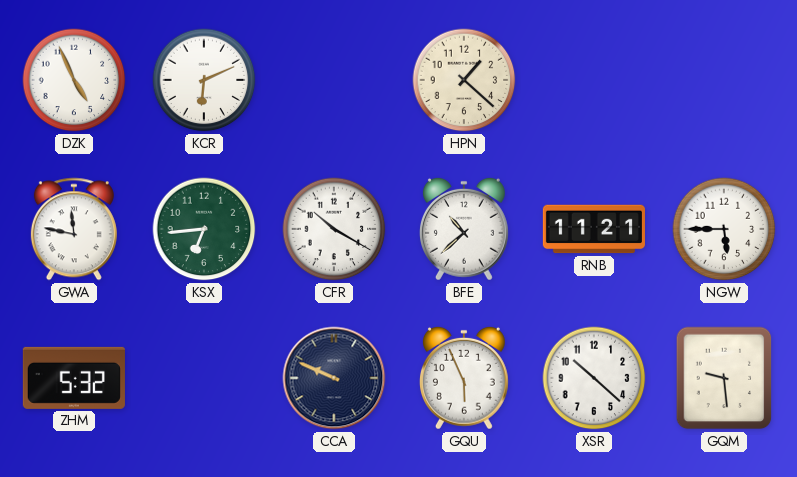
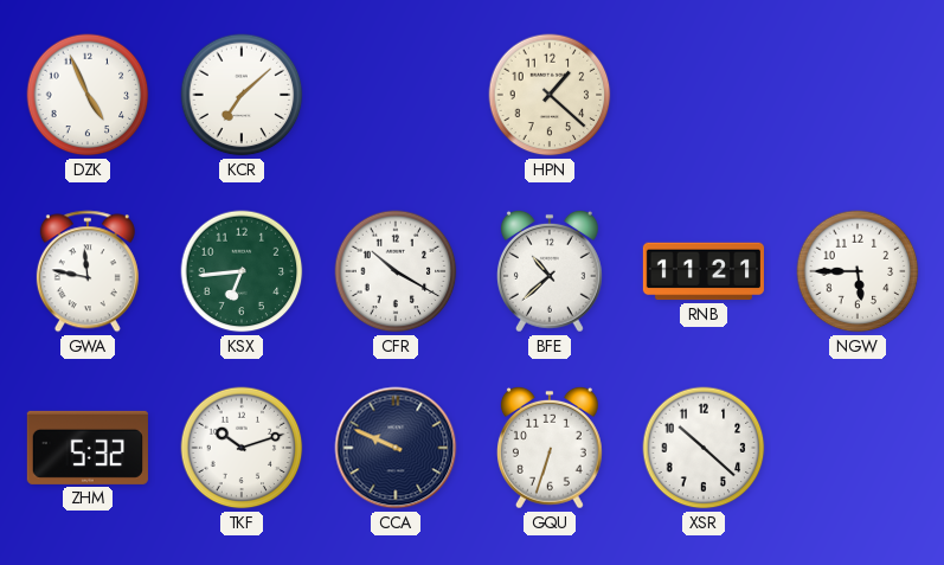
KCR: 6:11 -> 7:08
TKF: none -> 10:12
GQU: 5:56 -> 6:33
GQM: 9:29 -> none
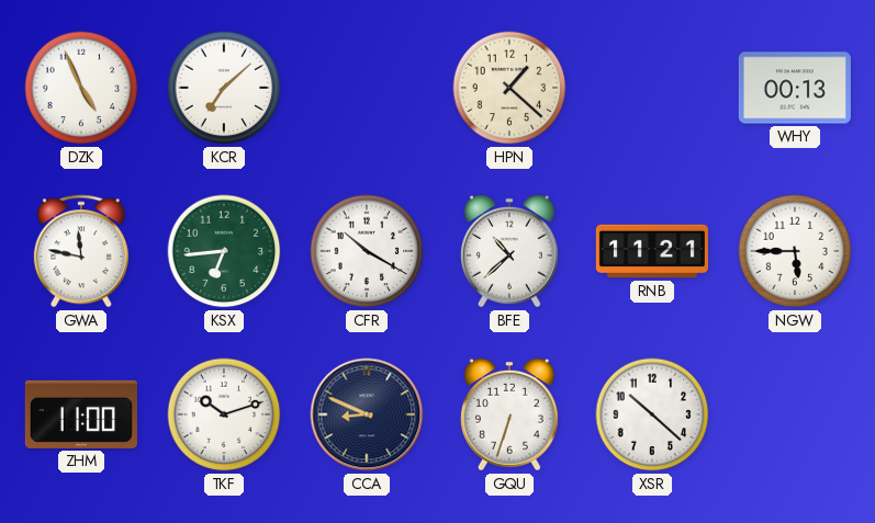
WHY: none -> 00:13
ZHM: 5:32 -> 11:00
CCA: 9:49 -> 8:49
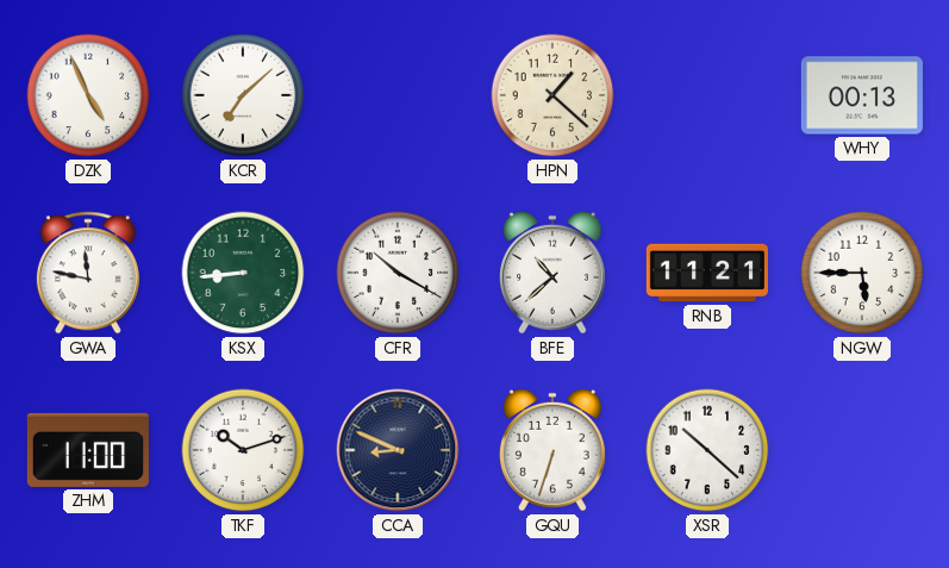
KSX: 6:44 -> 8:44
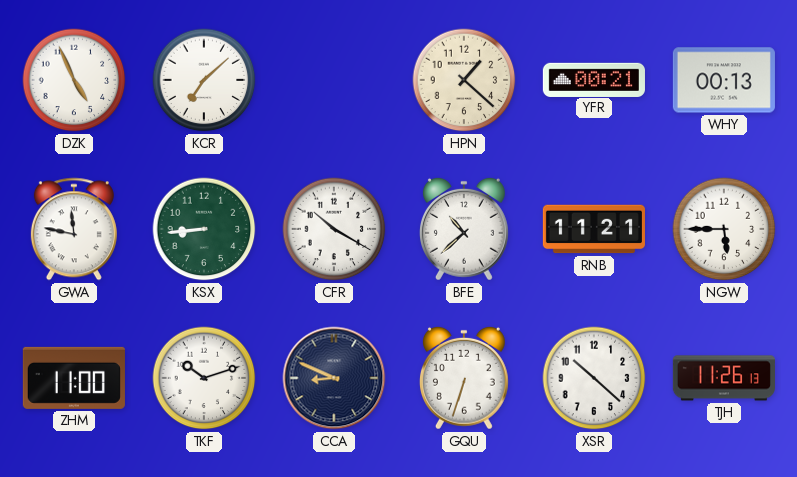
YFR: none -> 00:21
TJH: none -> 11:26
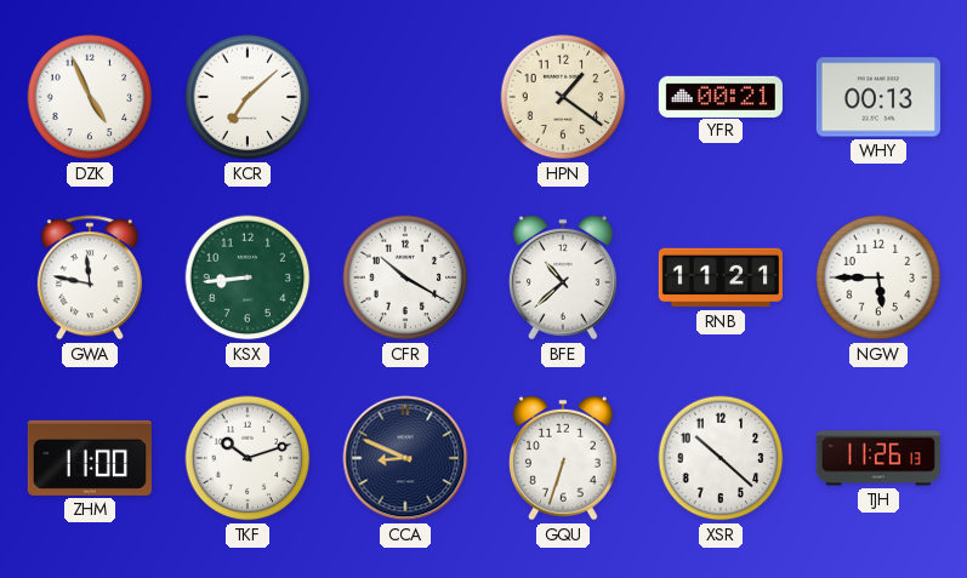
HPN: 1:22 -> 1:21
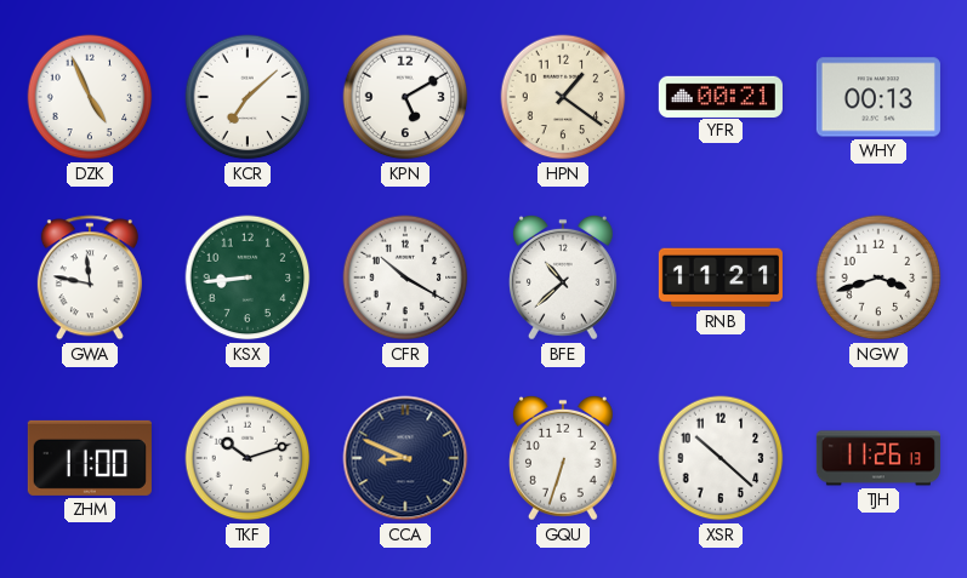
KPN: none -> 5:10
NGW: 5:45 -> 3:42
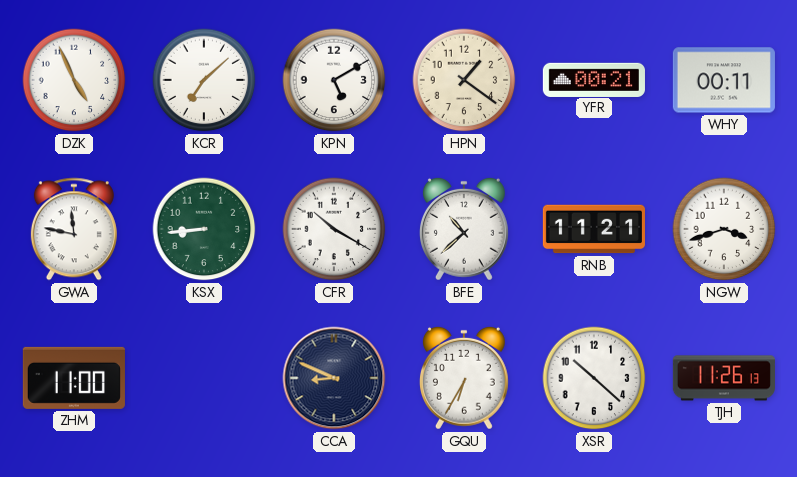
WHY: 00:13 -> 00:11
TKF: 10:12 -> none
GQU: 6:33 -> 6:35
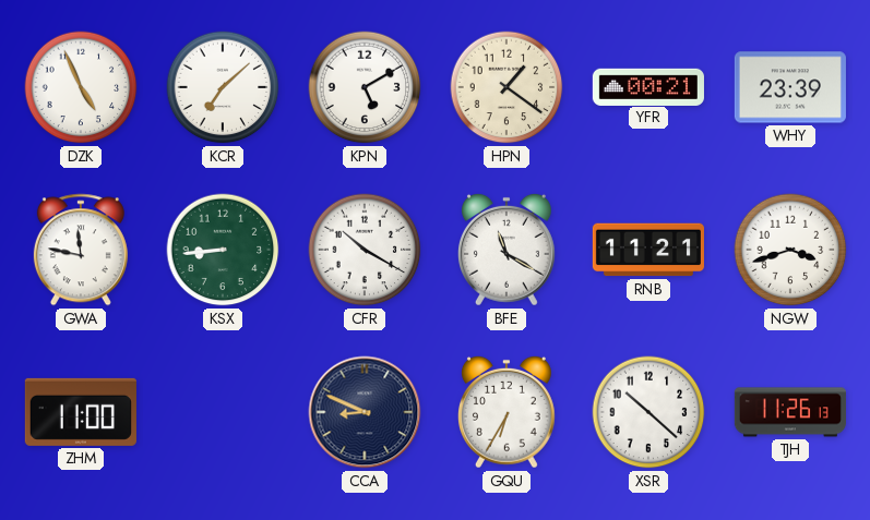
WHY: 00:11 -> 23:39
BFE: 10:38 -> 11:20
